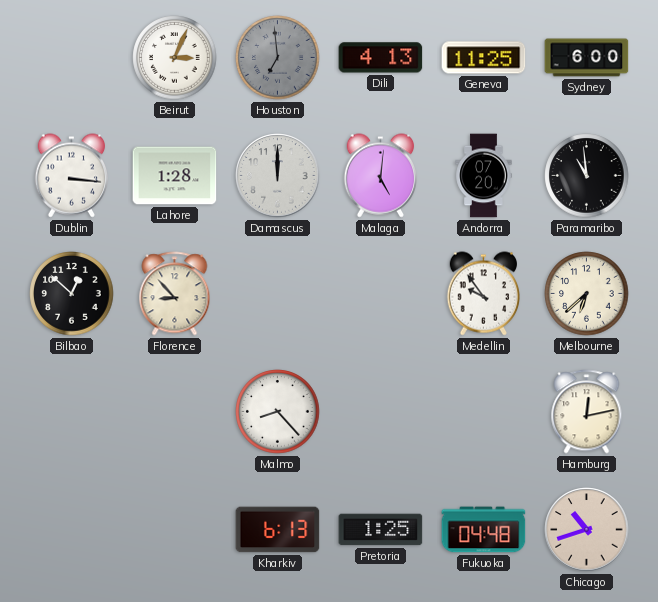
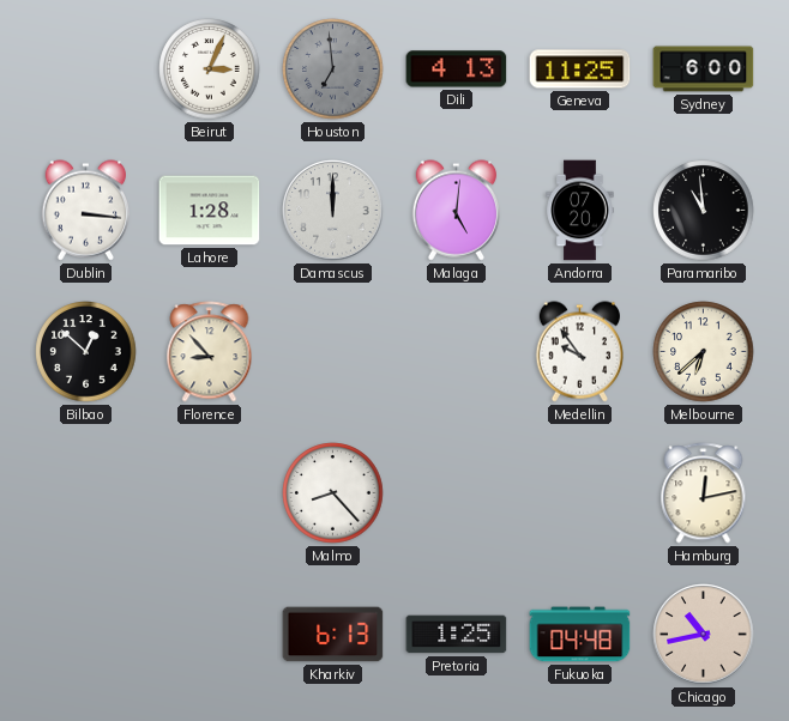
Chicago: 10:42 -> 10:43
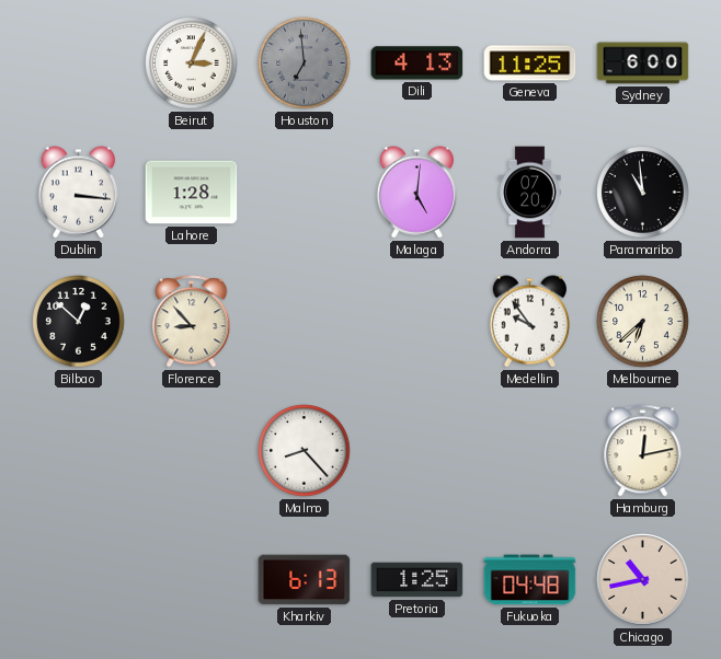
Damascus: 12:00 -> none
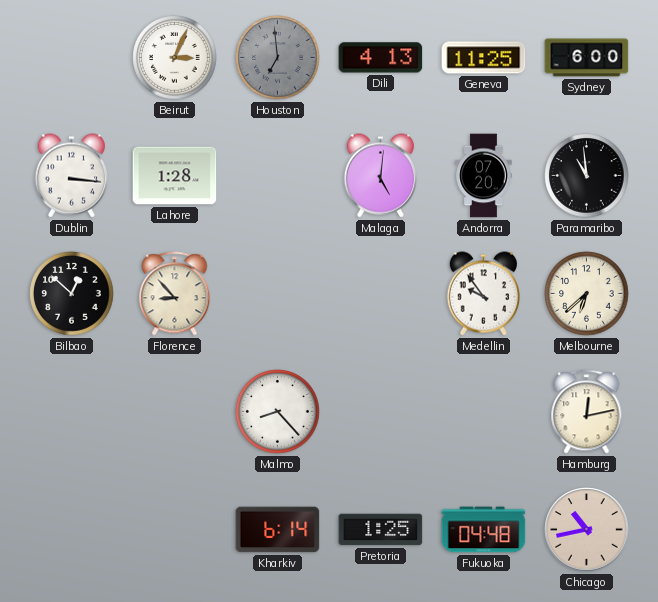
Kharkiv: 6:13 -> 6:14
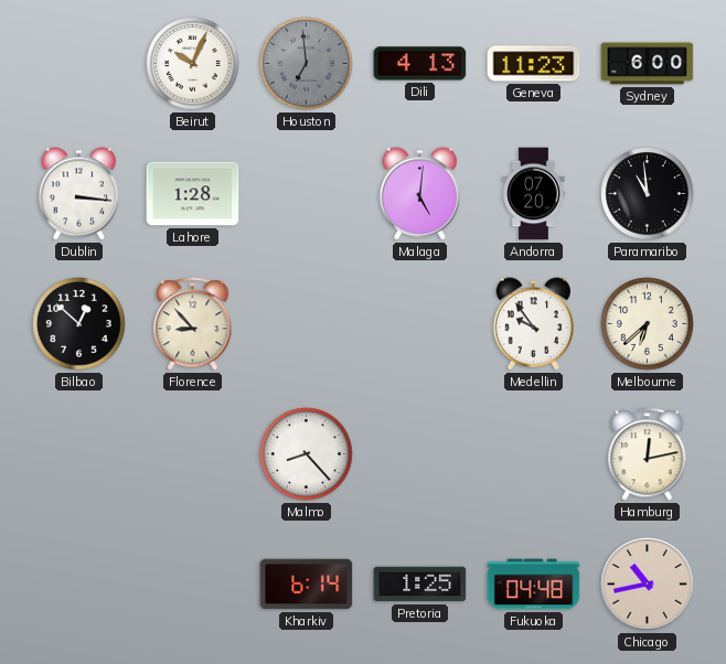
Beirut: 3:04 -> 10:04
Geneva: 11:25 -> 11:23
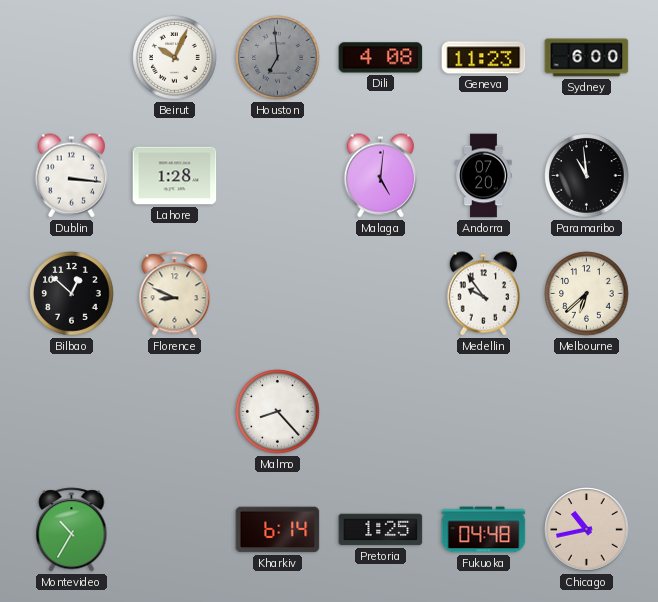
Dili: 4:13 -> 4:08
Florence: 8:53 -> 8:49
Hamburg: 12:13 -> none
Montevideo: none -> 10:35
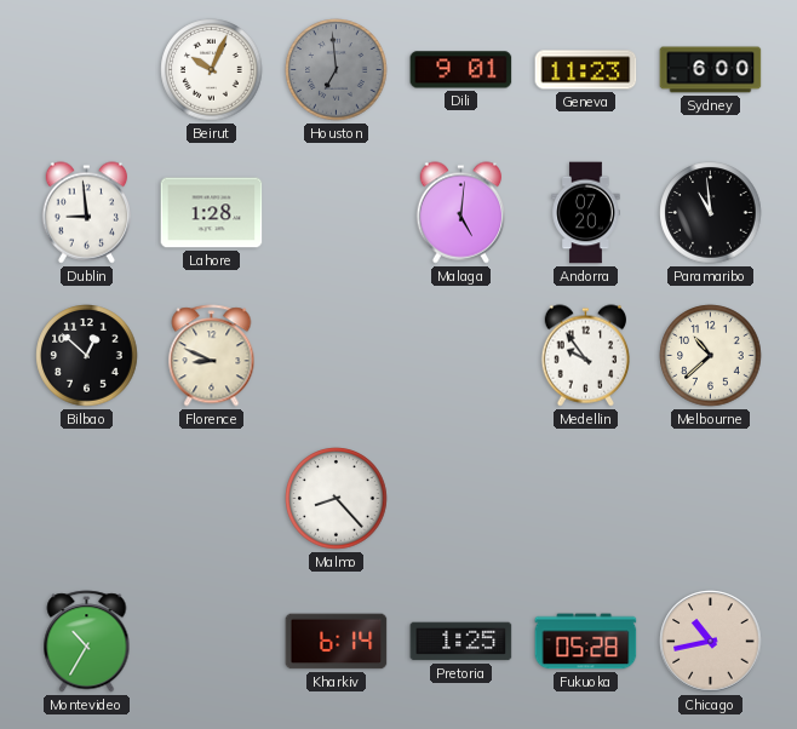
Dili: 4:08 -> 9:01
Dublin: 3:16 -> 8:59
Melbourne: 6:38 -> 10:38
Fukuoka: 04:48 -> 05:28
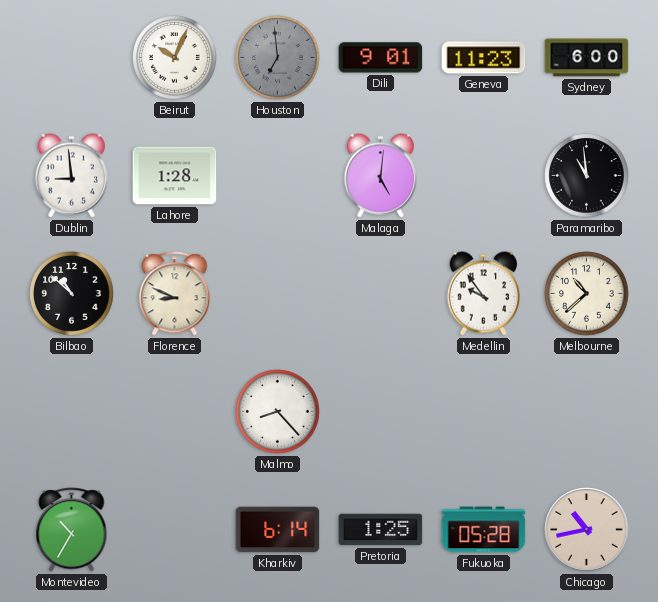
Andorra: 07:20 -> none
Bilbao: 12:52 -> 10:52
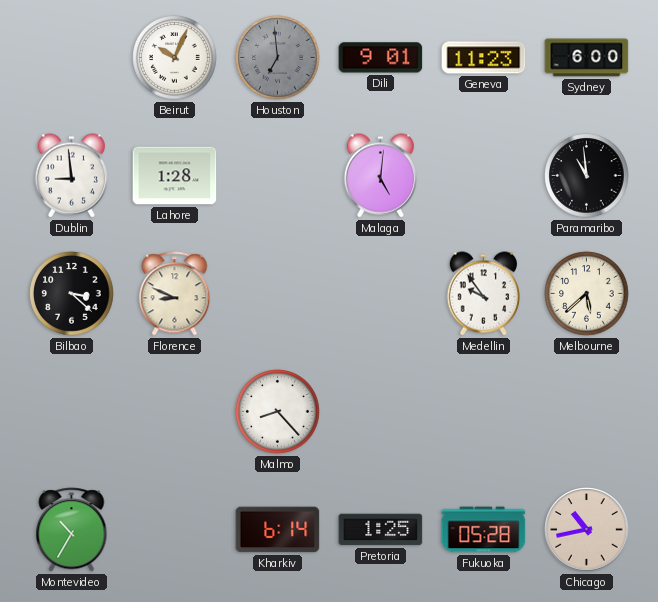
Bilbao: 10:52 -> 3:22
Melbourne: 10:38 -> 5:38
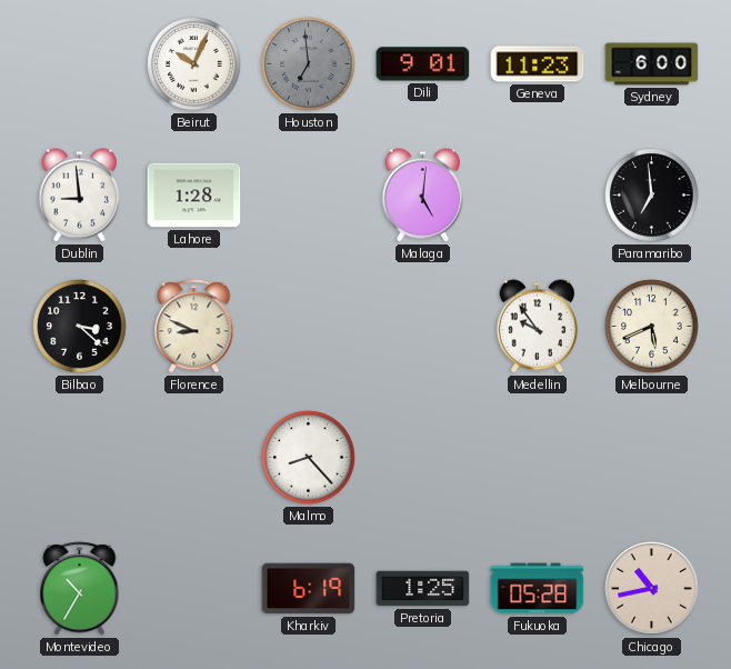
Paramaribo: 10:59 -> 6:59
Melbourne: 5:38 -> 5:41
Kharkiv: 6:14 -> 6:19
